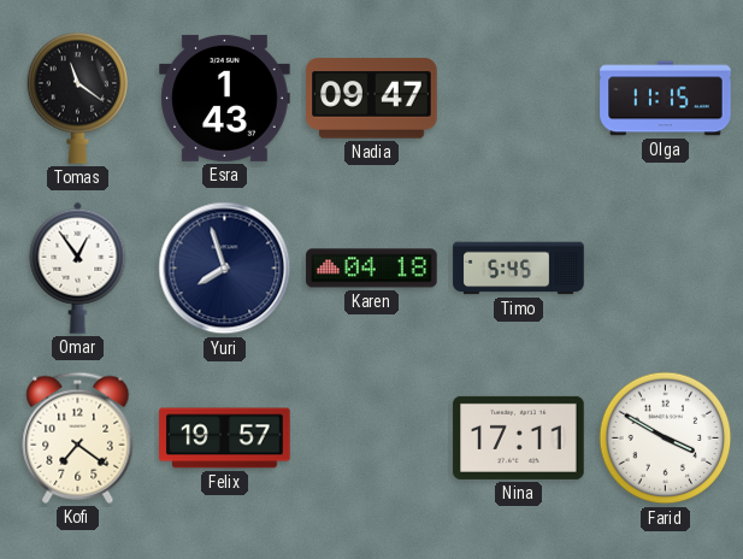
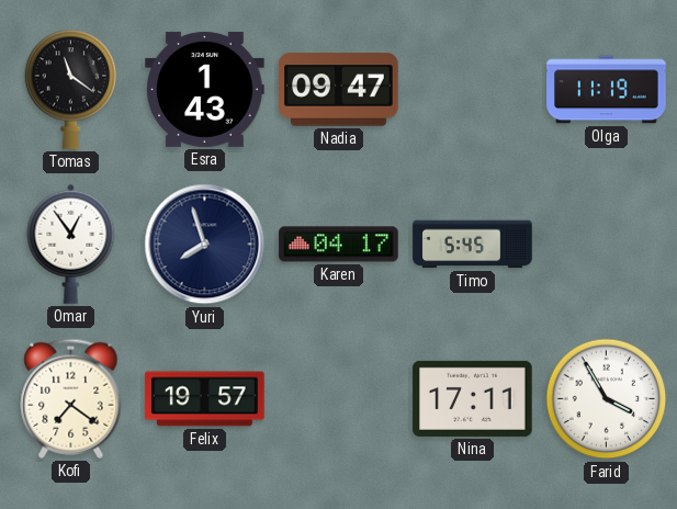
Olga: 11:15 -> 11:19
Karen: 04:18 -> 04:17
Farid: 3:50 -> 3:55
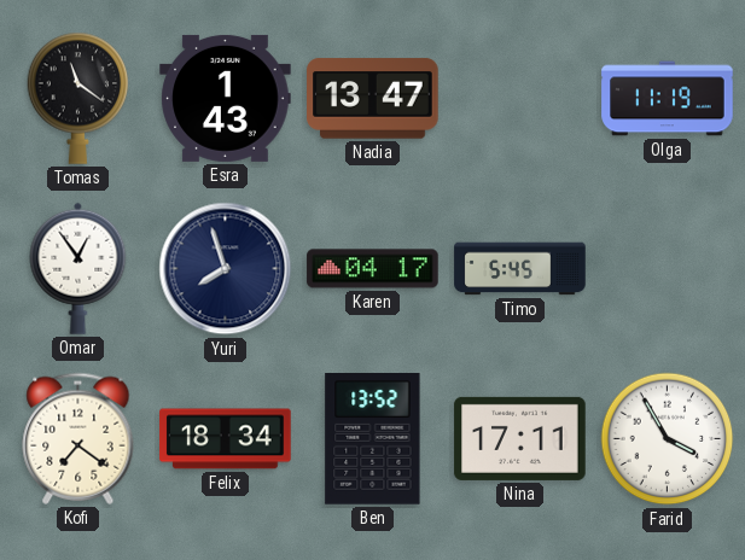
Nadia: 09:47 -> 13:47
Felix: 19:57 -> 18:34
Ben: none -> 13:52
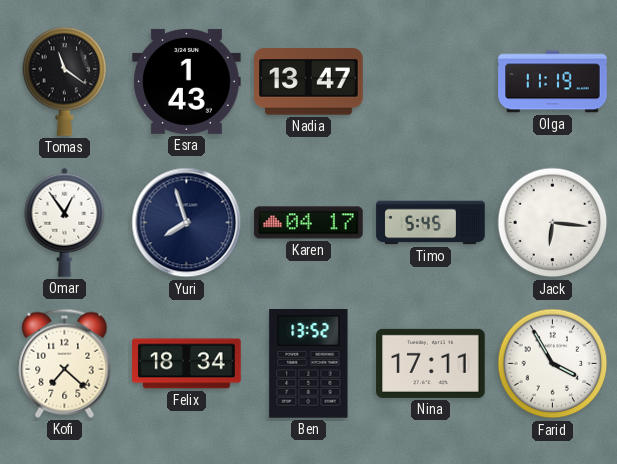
Jack: none -> 6:16
Kofi: 7:21 -> 7:22
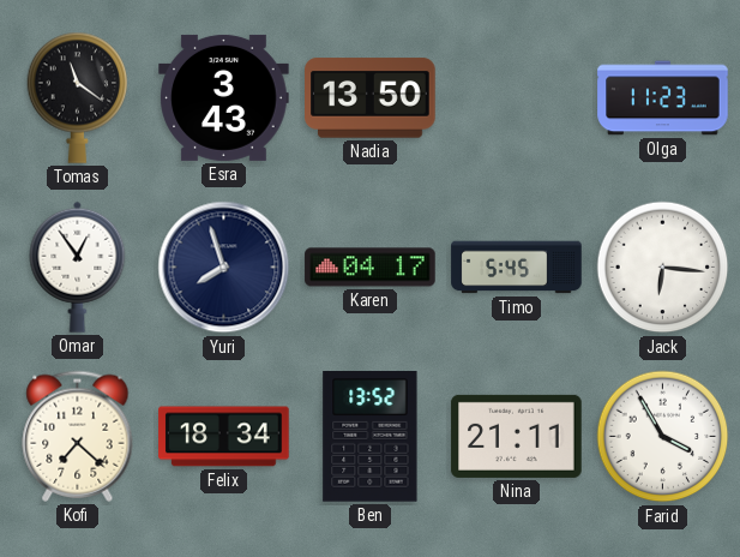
Esra: 1:43 -> 3:43
Nadia: 13:47 -> 13:50
Olga: 11:19 -> 11:23
Nina: 17:11 -> 21:11
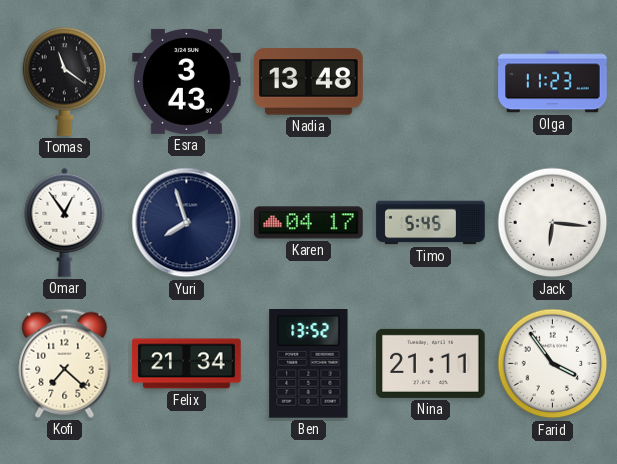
Nadia: 13:50 -> 13:48
Felix: 18:34 -> 21:34
Farid: 3:55 -> 3:54
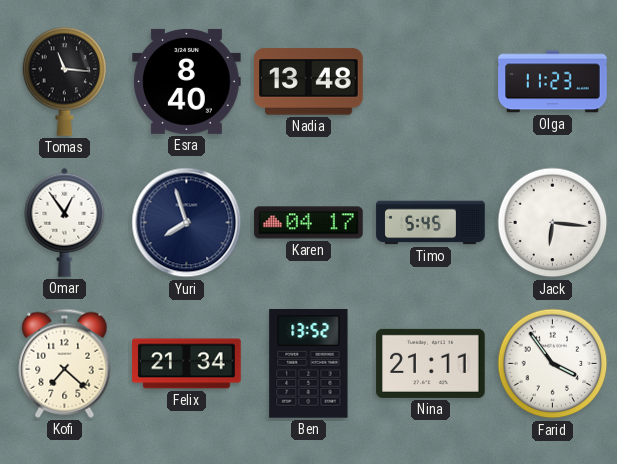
Tomas: 11:21 -> 11:16
Esra: 3:43 -> 8:40
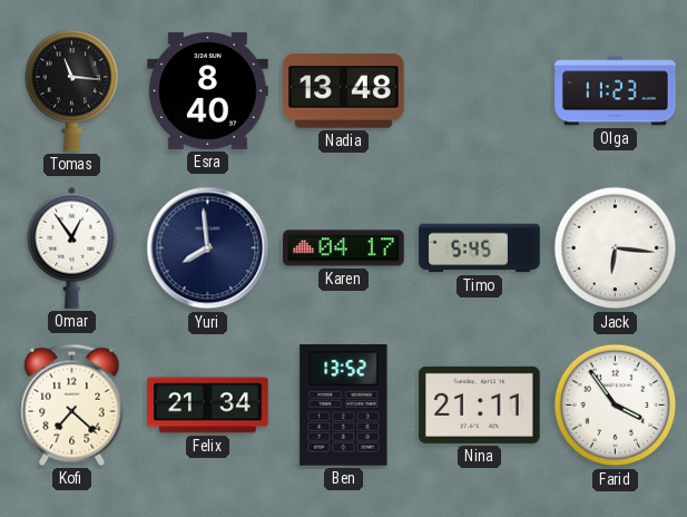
Yuri: 7:57 -> 7:59
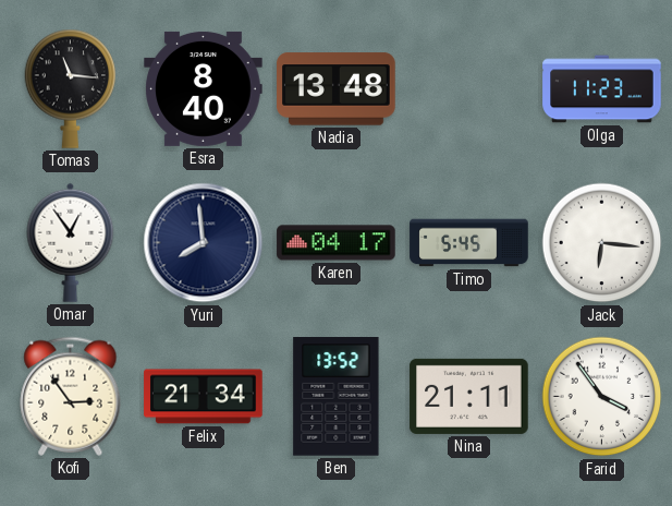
Kofi: 7:22 -> 2:54
